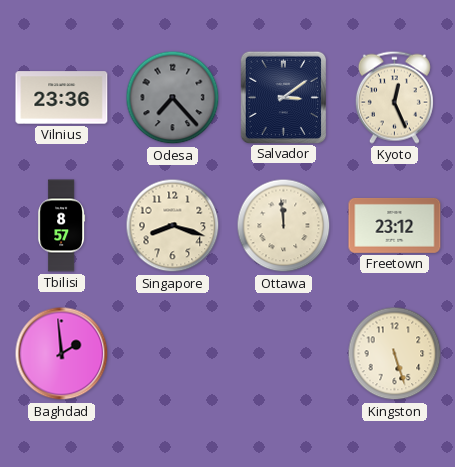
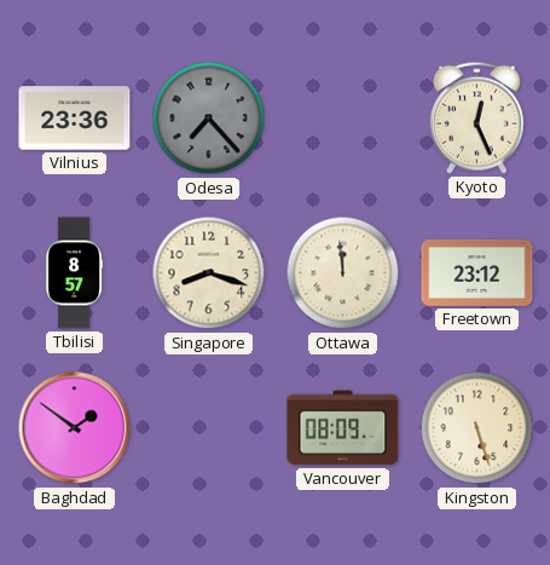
Salvador: 3:09 -> none
Baghdad: 1:59 -> 1:51
Vancouver: none -> 08:09
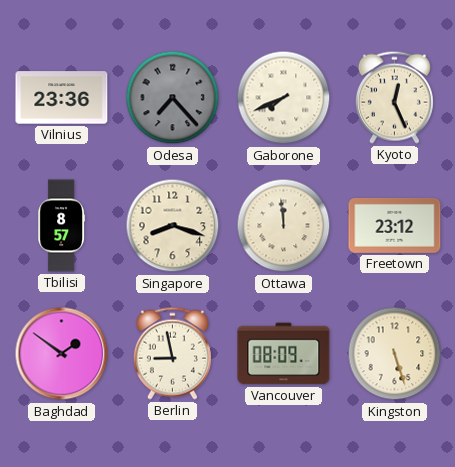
Gaborone: none -> 7:41
Berlin: none -> 8:58
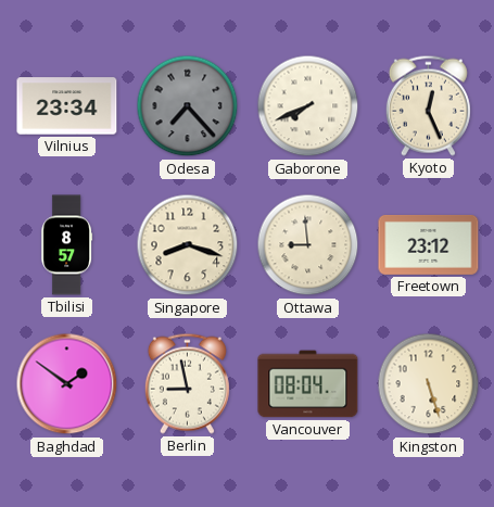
Vilnius: 23:36 -> 23:34
Ottawa: 11:59 -> 8:59
Vancouver: 08:09 -> 08:04
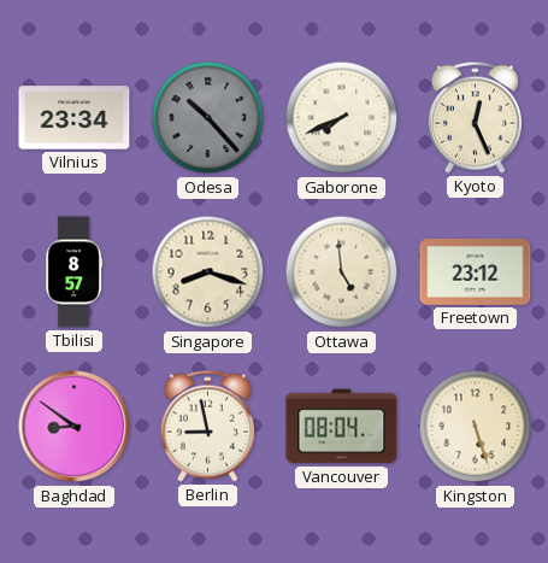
Odesa: 7:23 -> 10:23
Ottawa: 8:59 -> 4:59
Baghdad: 1:51 -> 8:51
